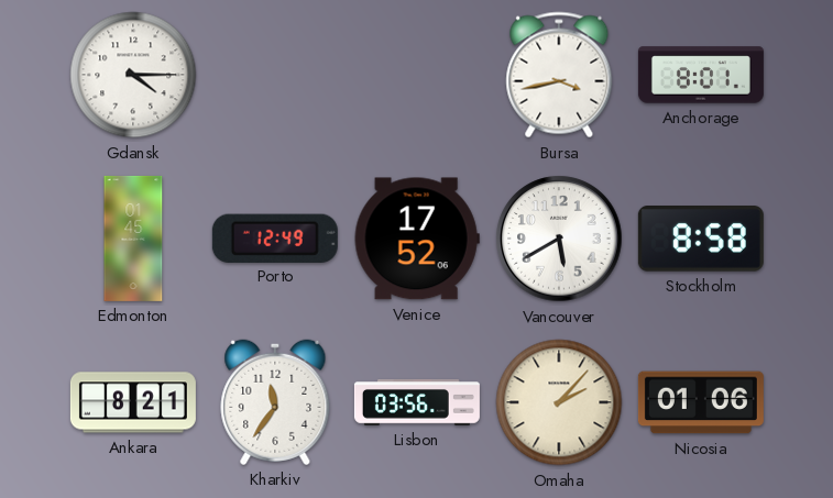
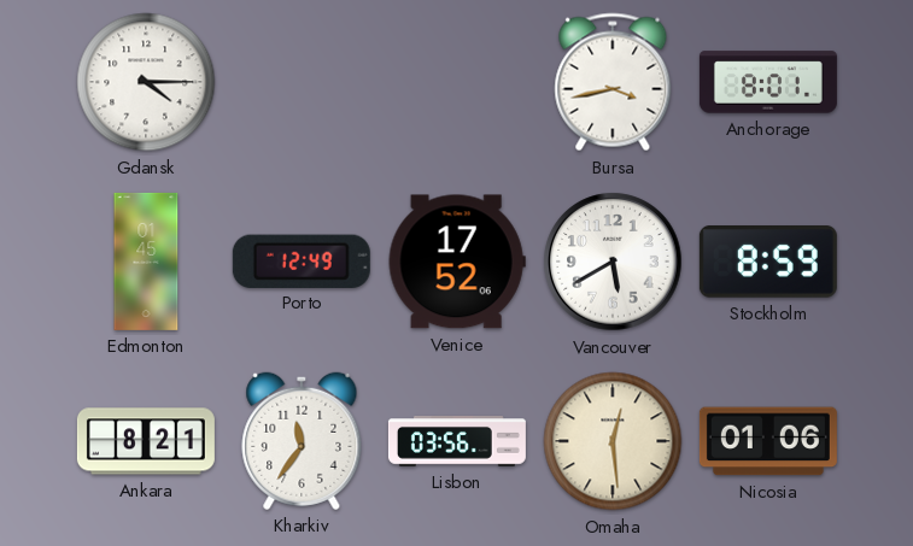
Stockholm: 8:58 -> 8:59
Omaha: 2:07 -> 12:29
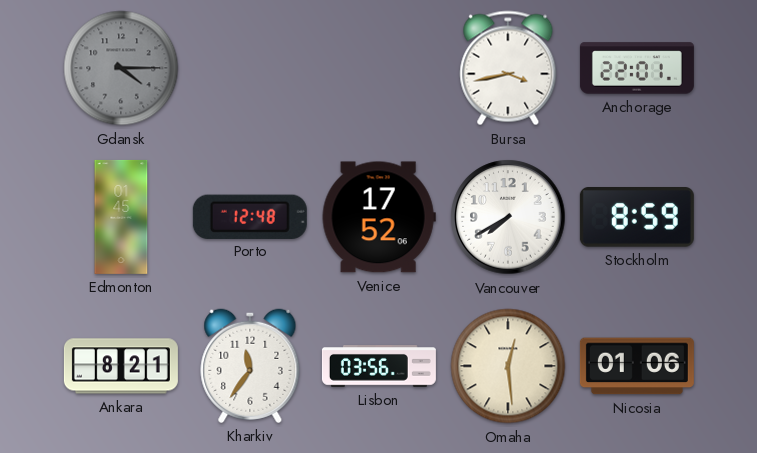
Gdansk dial: white -> grey
Anchorage: 8:01 -> 22:01
Porto: 12:49 -> 12:48
Vancouver: 5:40 -> 7:40
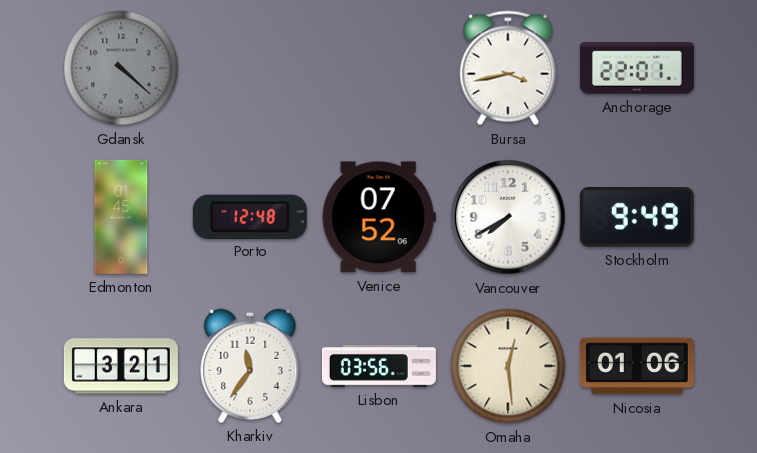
Gdansk: 4:15 -> 4:22
Venice: 17:52 -> 07:52
Stockholm: 8:59 -> 9:49
Ankara: 8:21 -> 3:21
